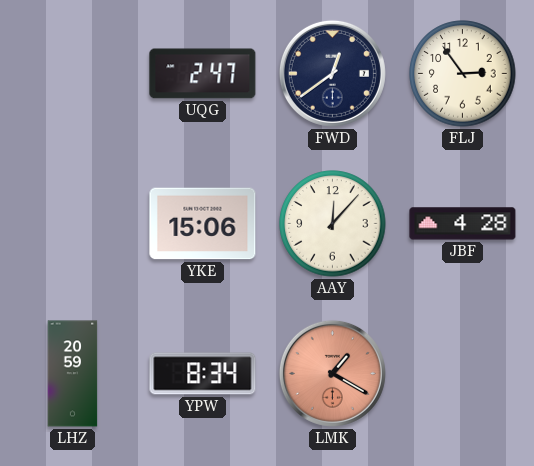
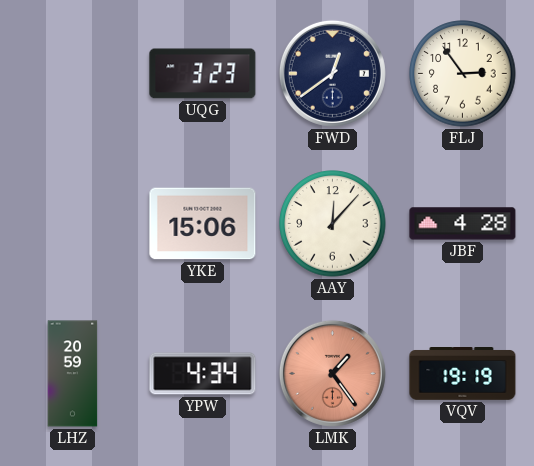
UQG: 2:47 -> 3:23
YPW: 8:34 -> 4:34
LMK: 1:20 -> 1:24
VQV: none -> 19:19
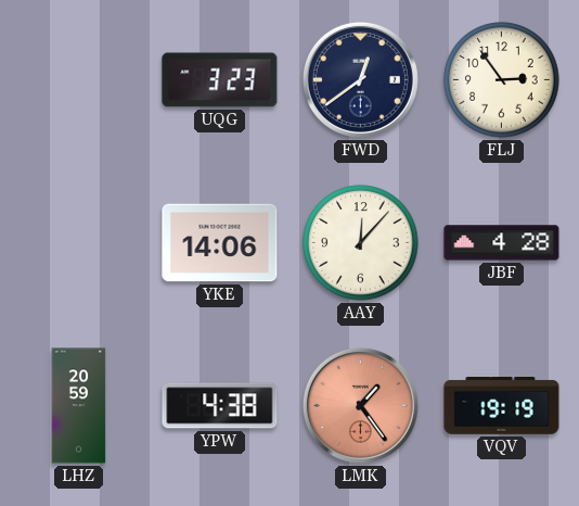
YKE: 15:06 -> 14:06
YPW: 4:34 -> 4:38
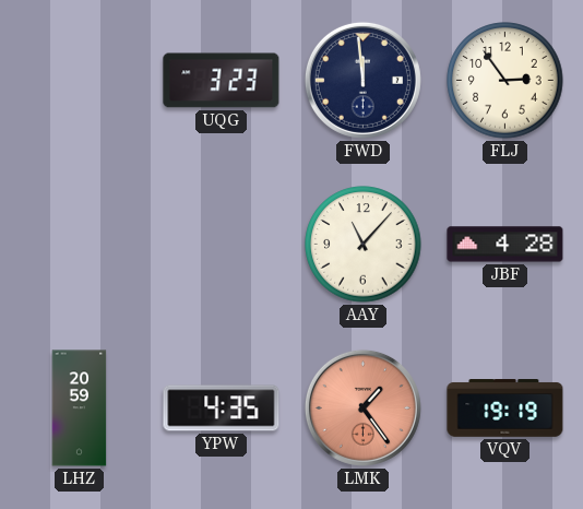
FWD: 12:39 -> 11:59
YKE: 14:06 -> none
AAY: 12:07 -> 11:07
YPW: 4:38 -> 4:35
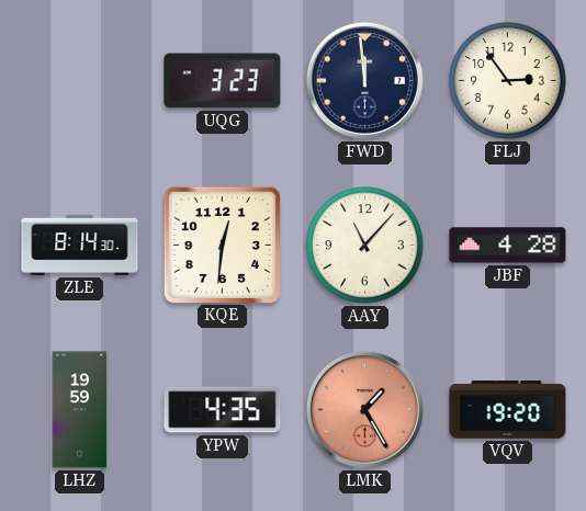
ZLE: none -> 8:14
KQE: none -> 12:31
LHZ: 20:59 -> 19:59
LMK: 1:24 -> 1:25
VQV: 19:19 -> 19:20
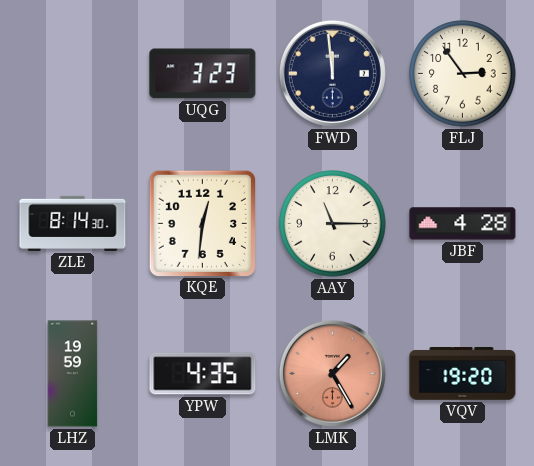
AAY: 11:07 -> 11:15
